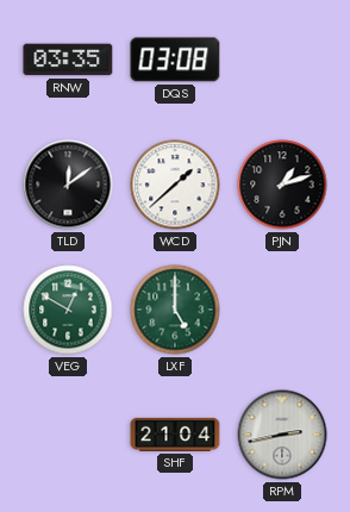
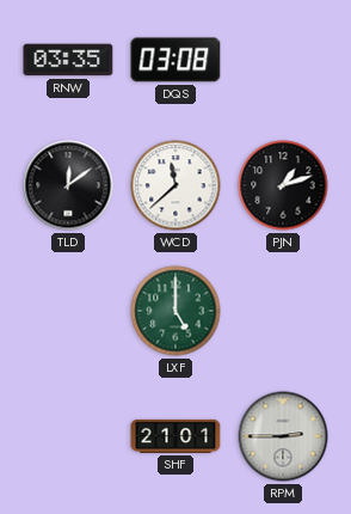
WCD: 1:38 -> 11:38
VEG: 12:50 -> none
SHF: 21:04 -> 21:01
RPM: 2:43 -> 2:45
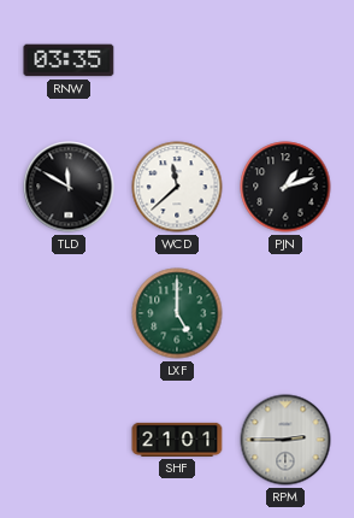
DQS: 03:08 -> none
TLD: 12:09 -> 11:50
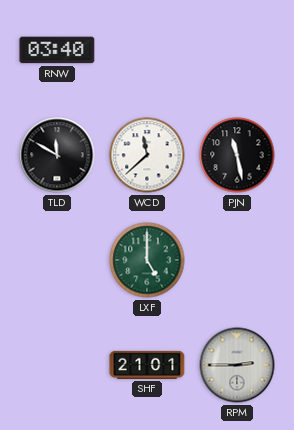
RNW: 03:35 -> 03:40
PJN: 1:12 -> 11:28
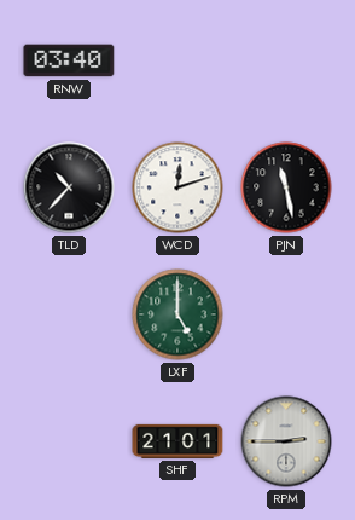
TLD: 11:50 -> 10:37
WCD: 11:38 -> 12:12
